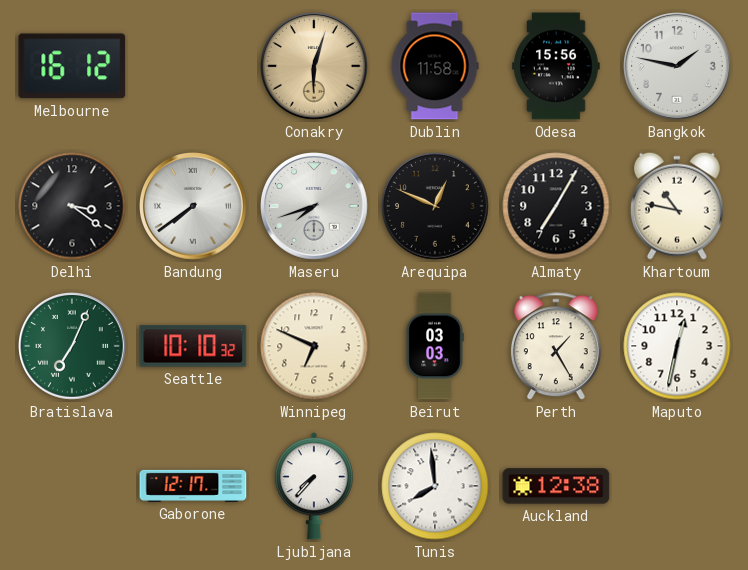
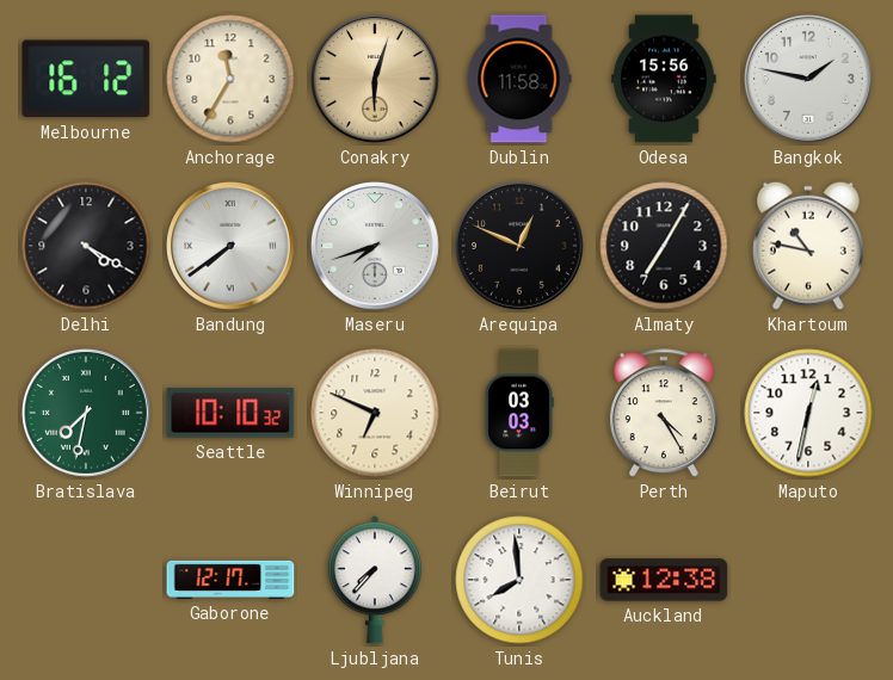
Anchorage: none -> 11:35
Delhi: 3:21 -> 4:20
Bratislava: 7:04 -> 7:32
Perth: 1:25 -> 4:25
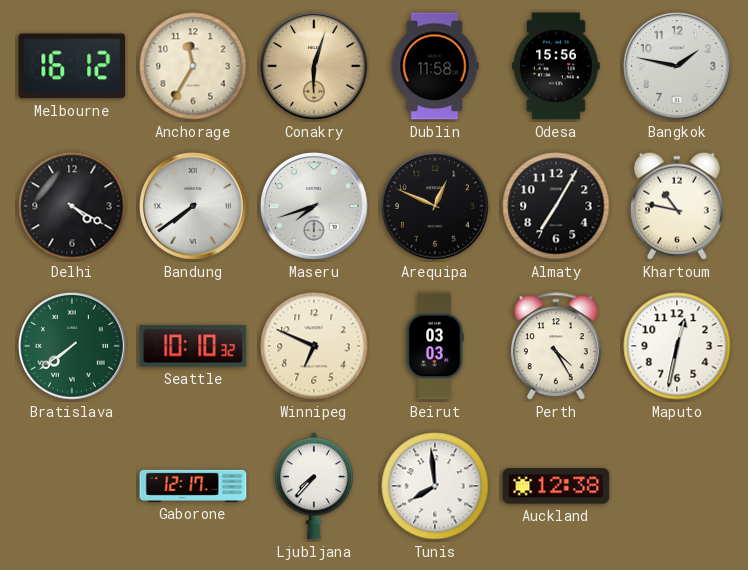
Bratislava: 7:32 -> 7:39
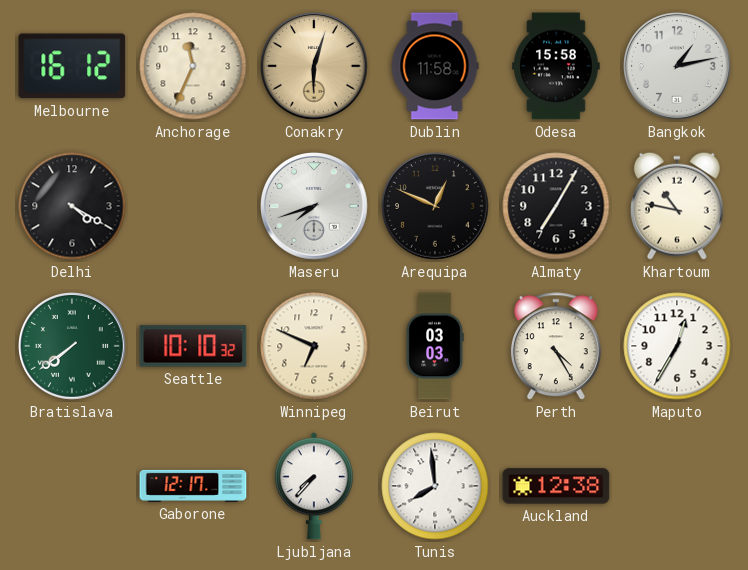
Anchorage: 11:35 -> 11:34
Odesa: 15:56 -> 15:58
Bangkok: 1:47 -> 1:13
Bandung: 7:39 -> none
Maputo: 12:32 -> 12:35
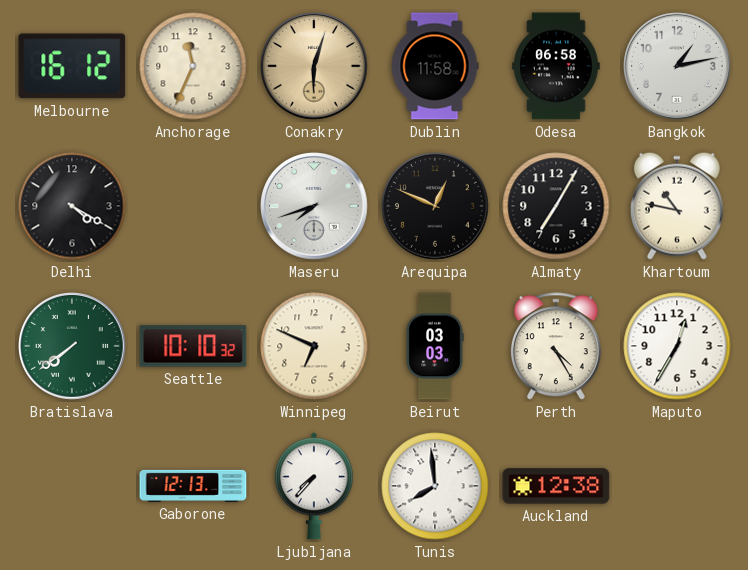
Odesa: 15:58 -> 06:58
Gaborone: 12:17 -> 12:13
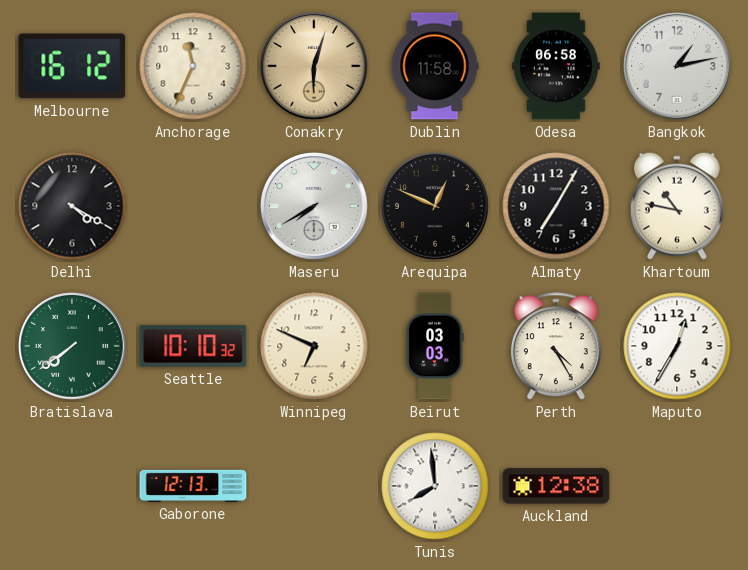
Maseru: 7:42 -> 7:40
Ljubljana: 7:37 -> none
